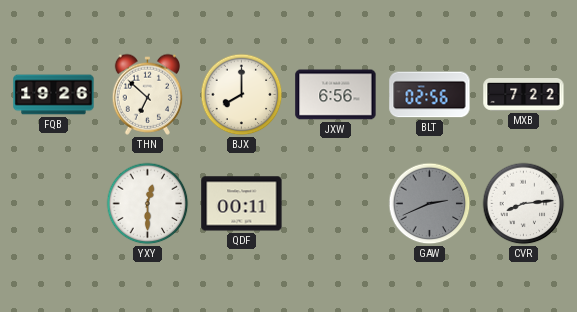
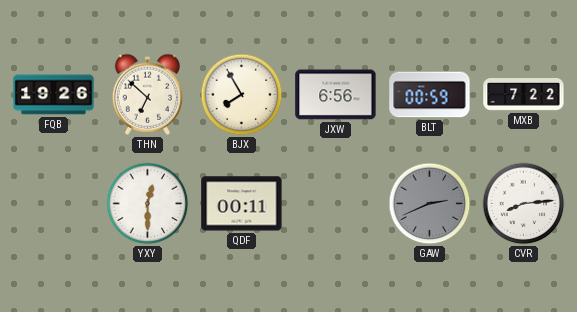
BJX: 8:00 -> 7:55
BLT: 02:56 -> 00:59
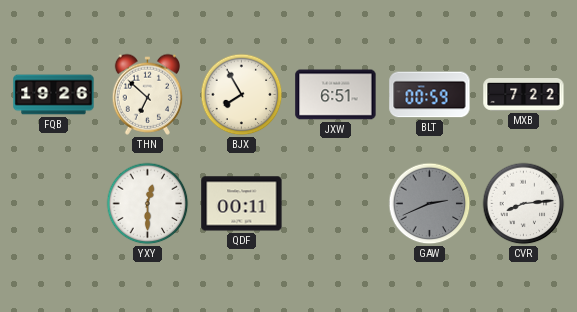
JXW: 6:56 -> 6:51
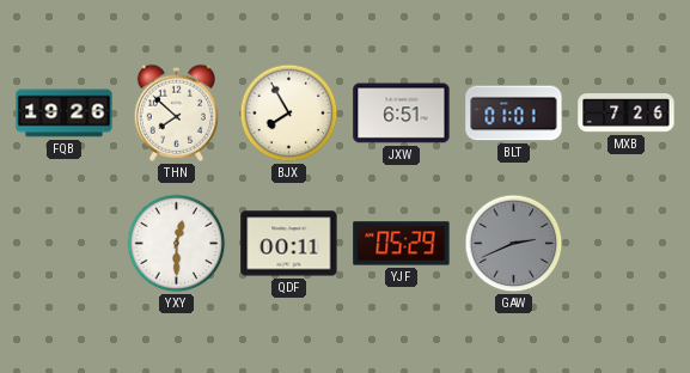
THN: 6:52 -> 7:52
BLT: 00:59 -> 01:01
MXB: 7:22 -> 7:26
YJF: none -> 05:29
CVR: 8:14 -> none
